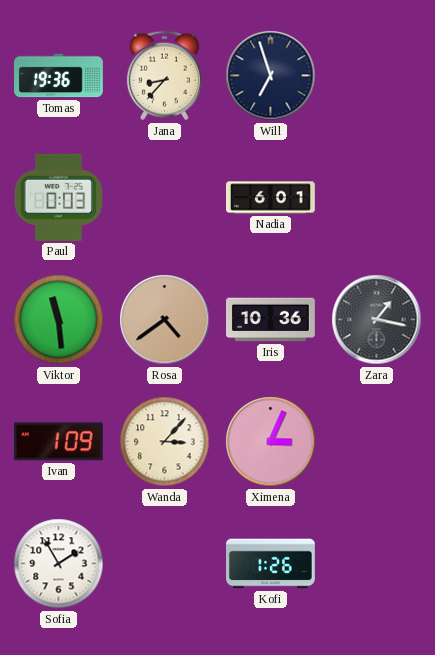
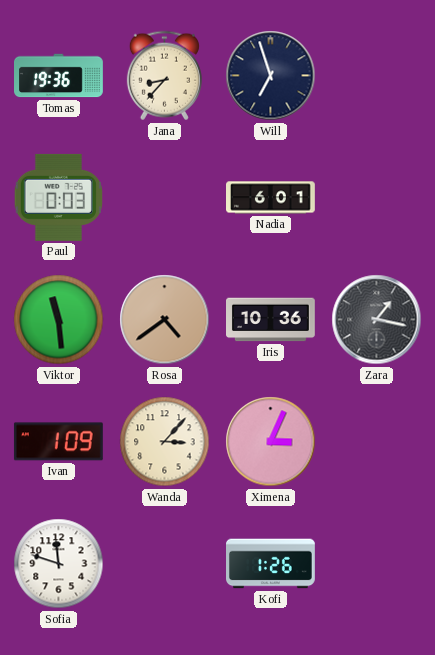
Sofia: 1:55 -> 11:48
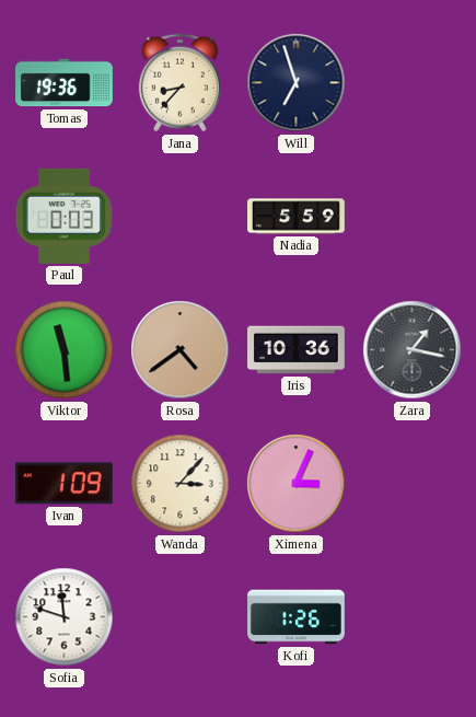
Nadia: 6:01 -> 5:59
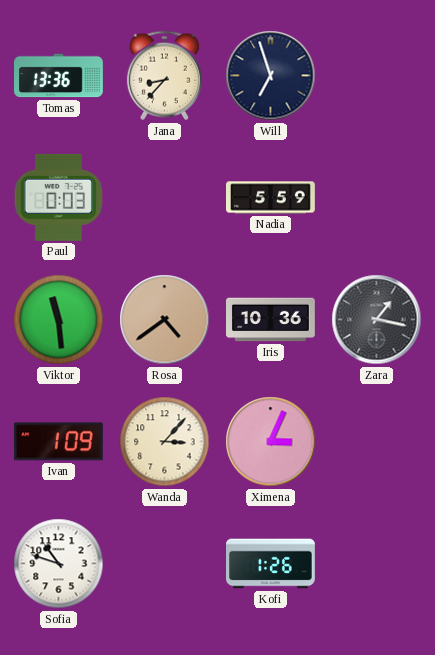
Tomas: 19:36 -> 13:36
Sofia: 11:48 -> 10:48
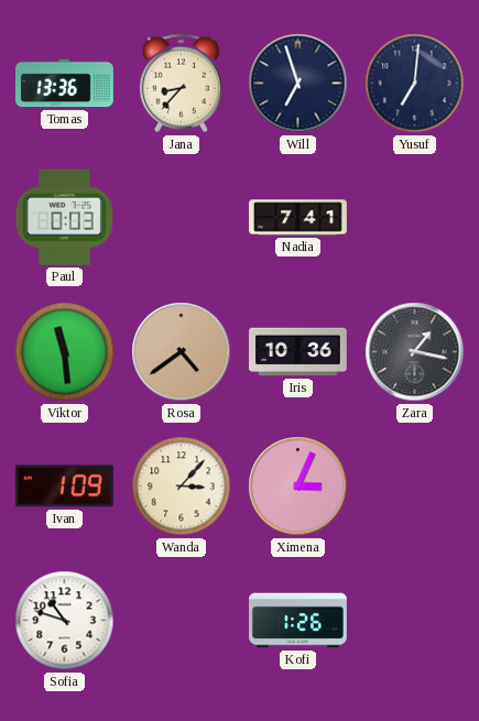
Yusuf: none -> 7:01
Nadia: 5:59 -> 7:41
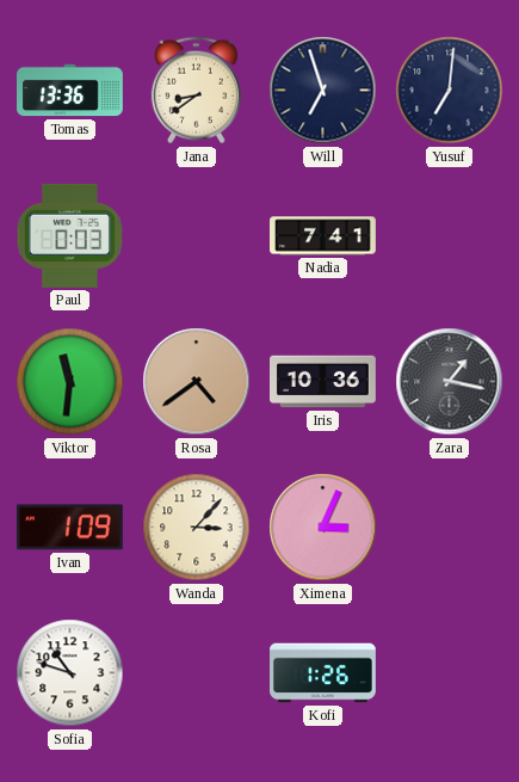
Jana: 8:37 -> 8:39
Viktor: 11:29 -> 11:31
